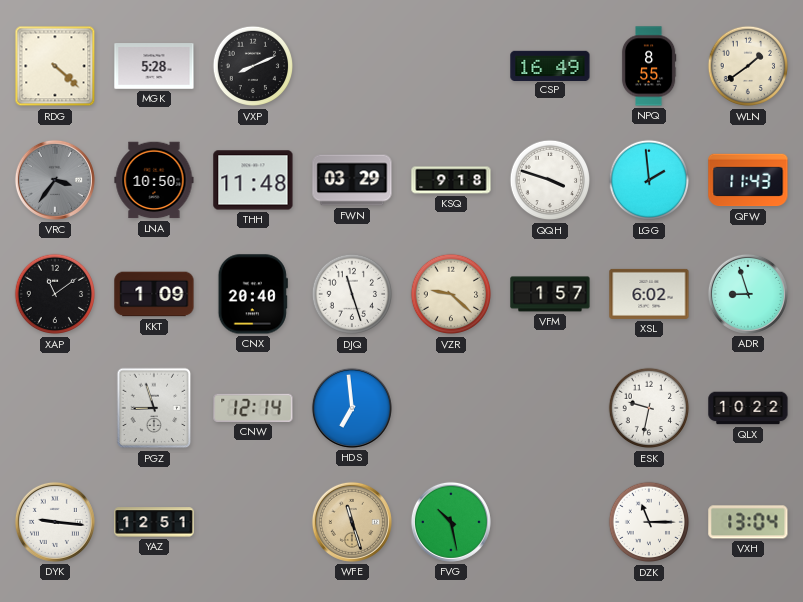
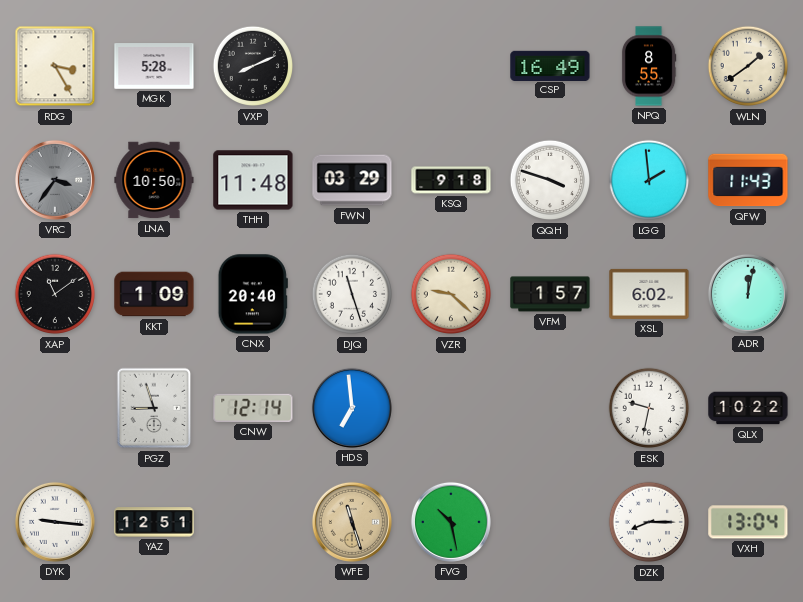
RDG: 4:22 -> 3:25
ADR: 8:57 -> 12:02
DZK: 11:15 -> 8:15
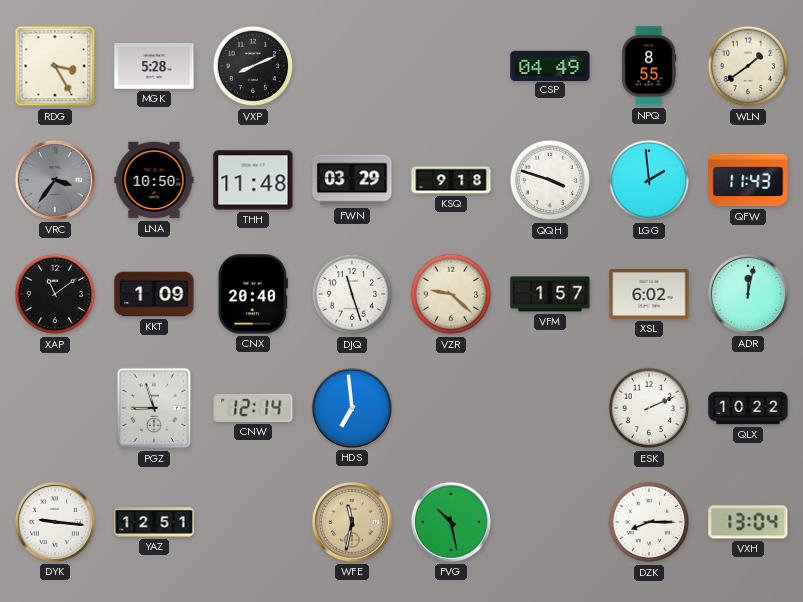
CSP: 16:49 -> 04:49
ESK: 9:32 -> 2:11
WFE: 11:27 -> 11:32
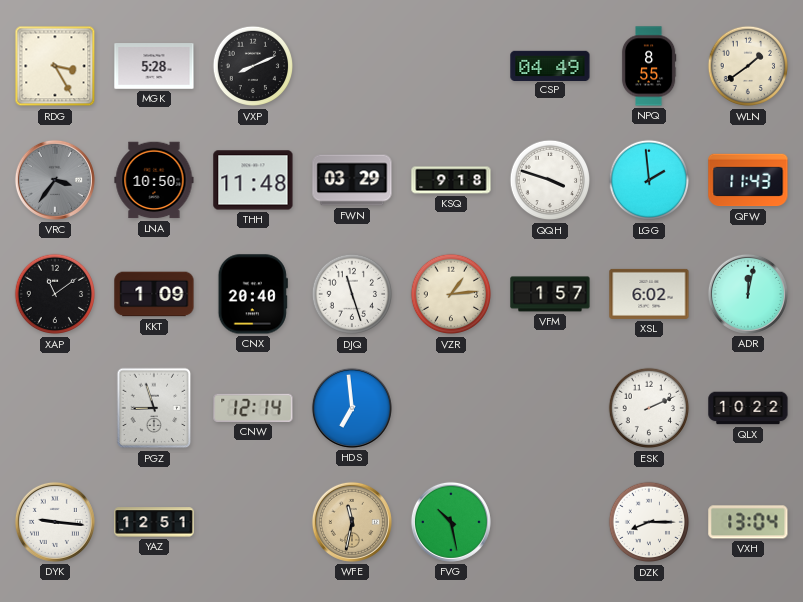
VZR: 9:22 -> 1:14
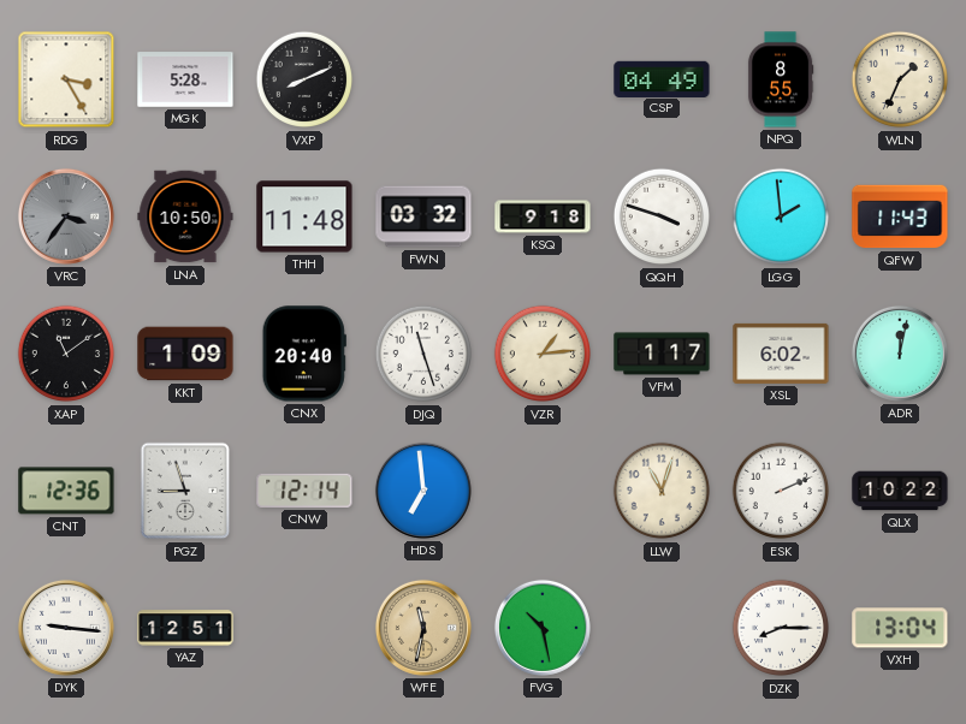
WLN: 1:39 -> 1:34
FWN: 03:29 -> 03:32
VFM: 1:57 -> 1:17
CNT: none -> 12:36
LLW: none -> 11:03
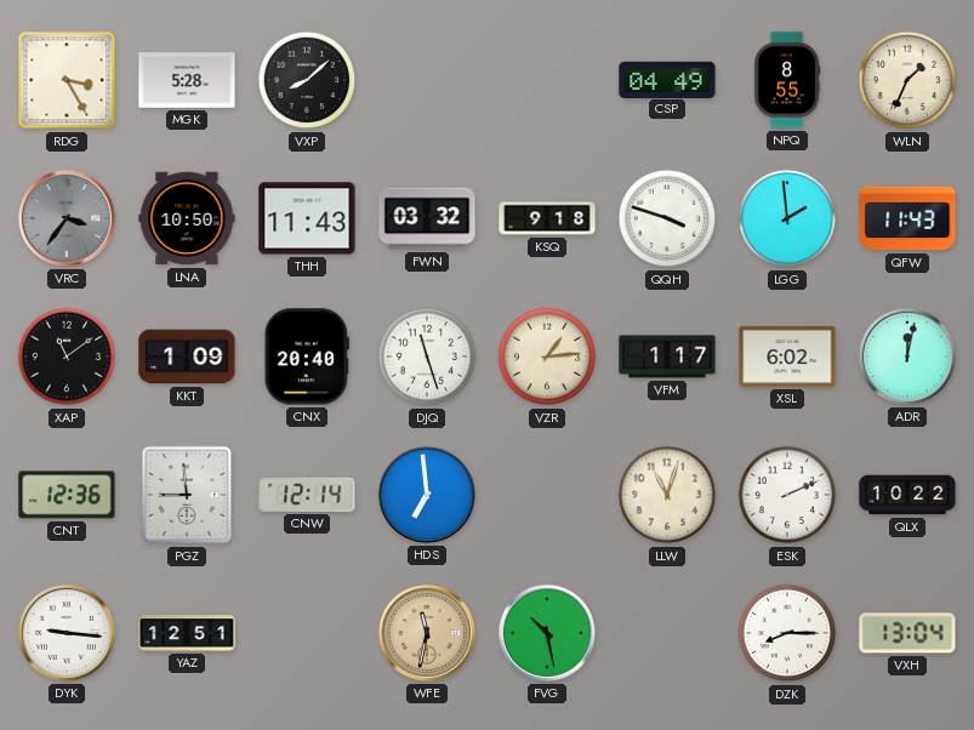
VXP: 8:11 -> 8:08
THH: 11:48 -> 11:43
PGZ: 8:57 -> 8:59
